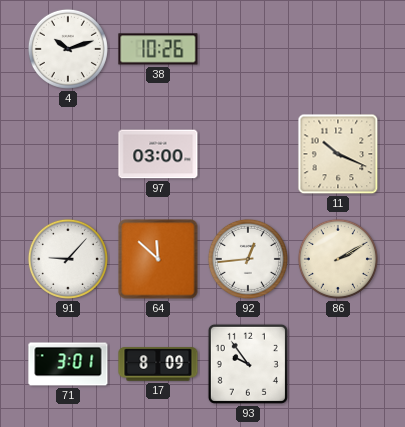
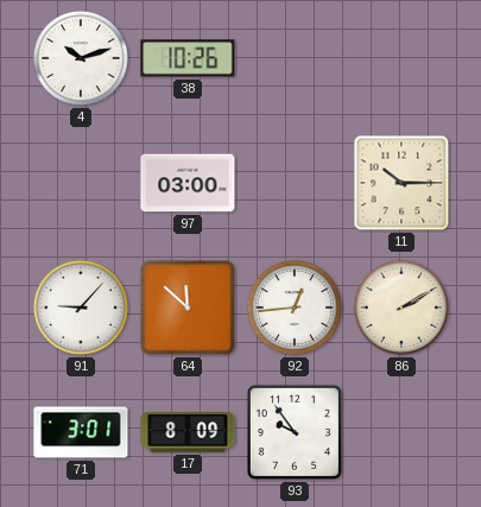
11: 10:19 -> 10:15
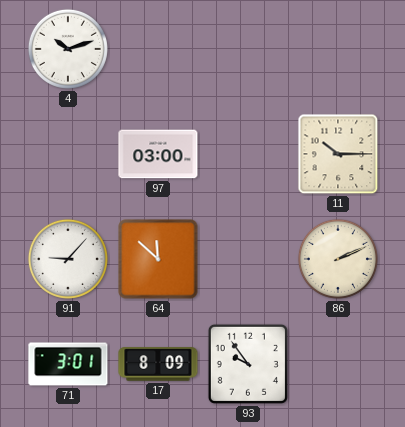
38: 10:26 -> none
92: 12:44 -> none
86: 2:10 -> 2:11
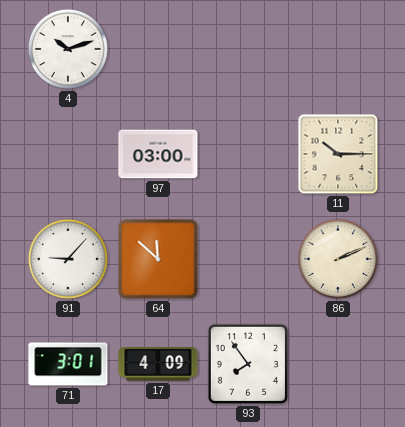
17: 8:09 -> 4:09
93: 9:54 -> 7:54
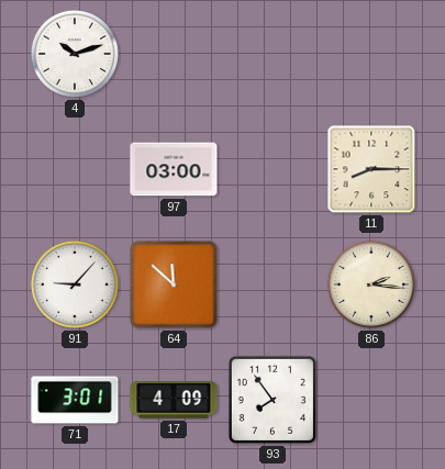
11: 10:15 -> 8:15
86: 2:11 -> 2:16
